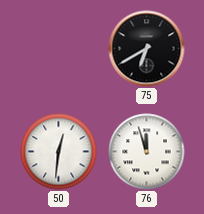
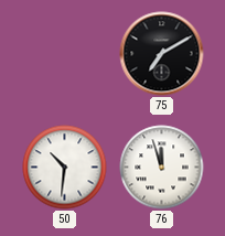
75: 6:40 -> 7:10
50: 12:31 -> 10:31
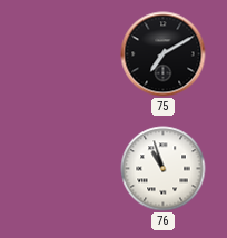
50: 10:31 -> none
76: 11:57 -> 10:57
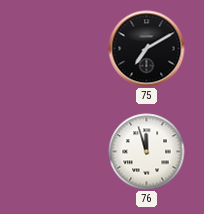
76: 10:57 -> 11:57
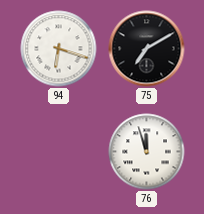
94: none -> 6:18
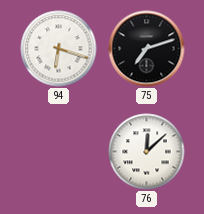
75: 7:10 -> 7:12
76: 11:57 -> 12:08
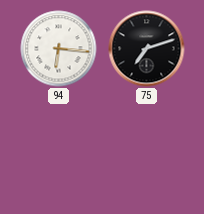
94: 6:18 -> 6:16
76: 12:08 -> none
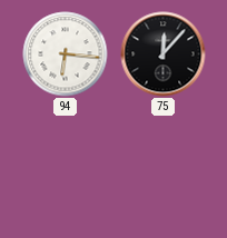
75: 7:12 -> 12:07
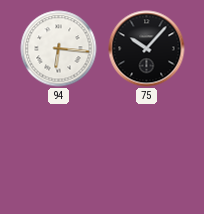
75: 12:07 -> 10:07
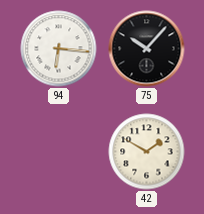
42: none -> 1:50
